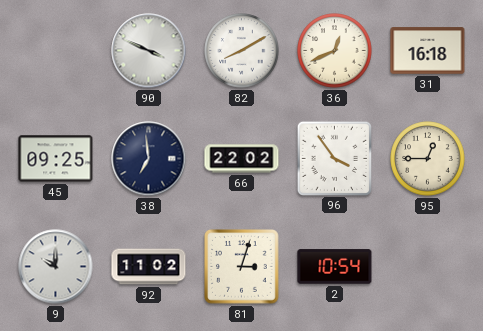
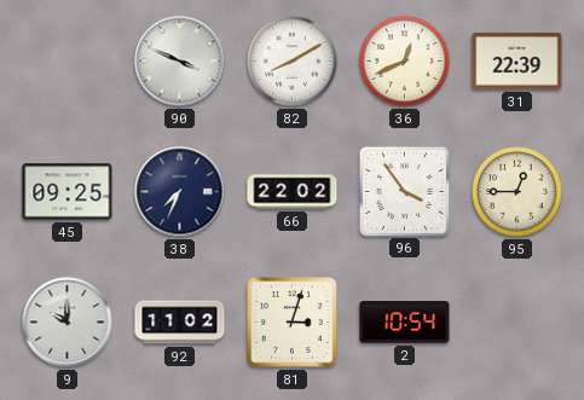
31: 16:18 -> 22:39
38: 6:59 -> 7:34
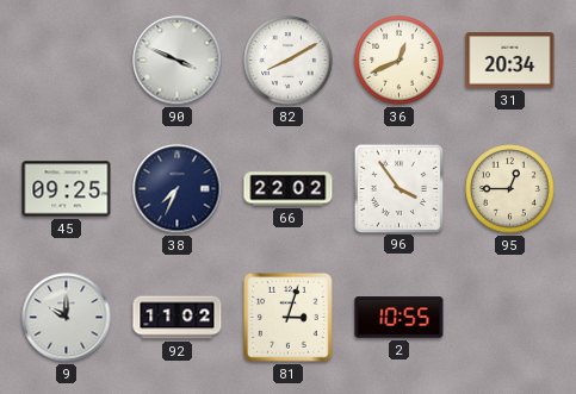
31: 22:39 -> 20:34
2: 10:54 -> 10:55
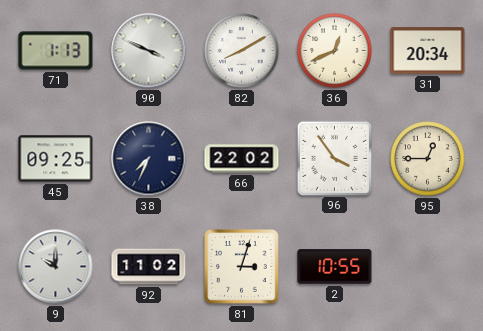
71: none -> 1:13
